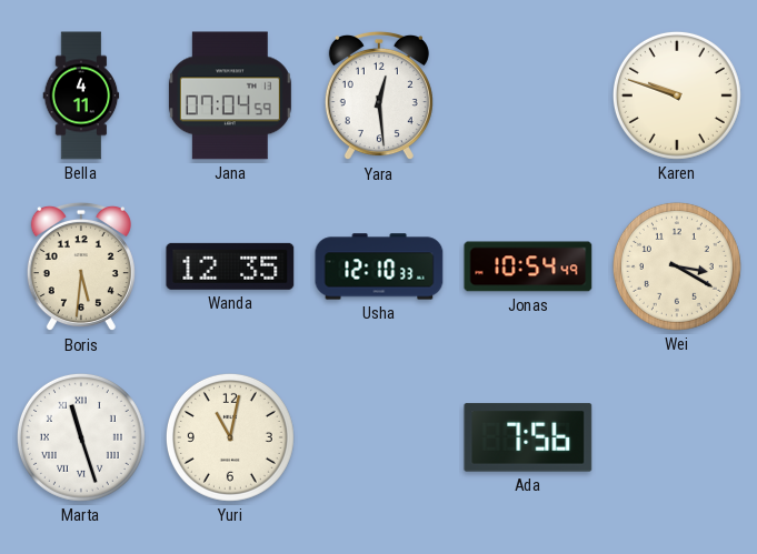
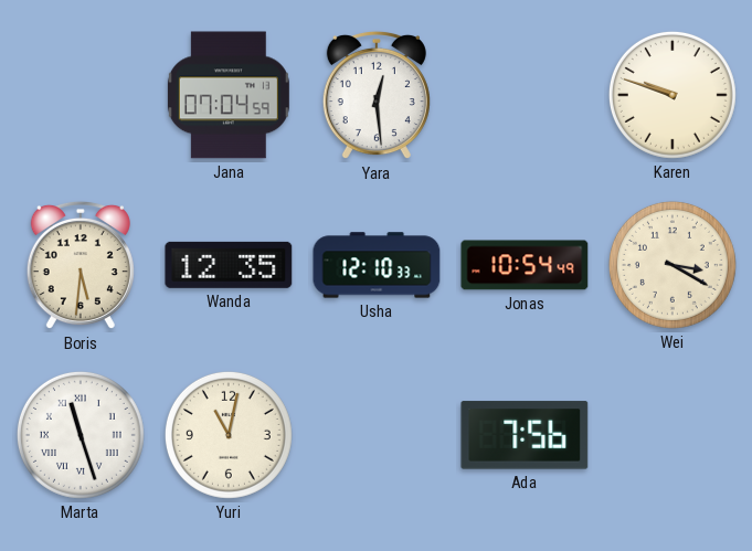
Bella: 4:11 -> none
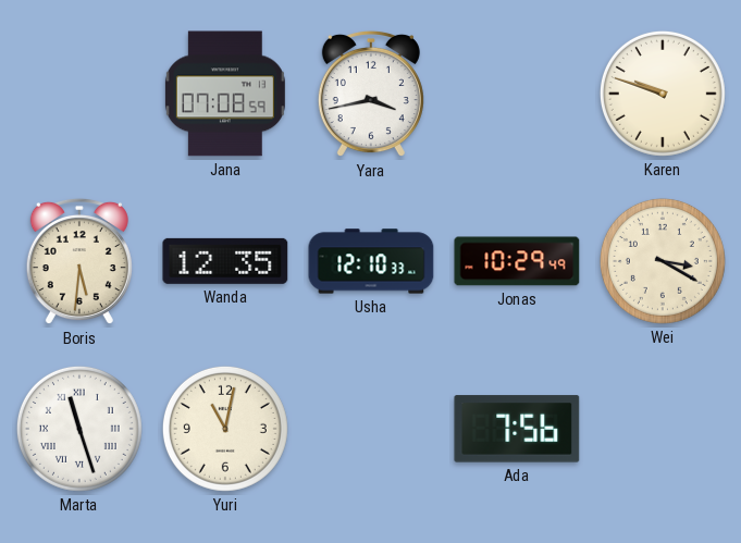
Jana: 07:04 -> 07:08
Yara: 12:29 -> 3:43
Jonas: 10:54 -> 10:29
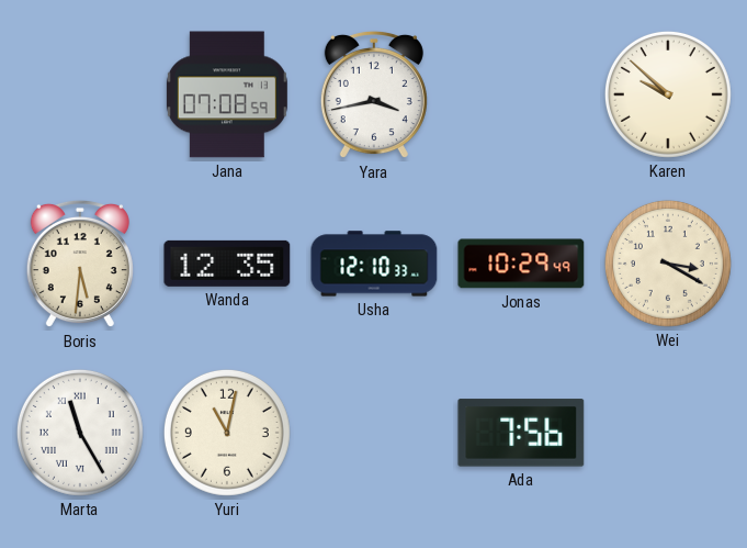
Karen: 9:48 -> 9:52
Marta: 11:27 -> 11:25
